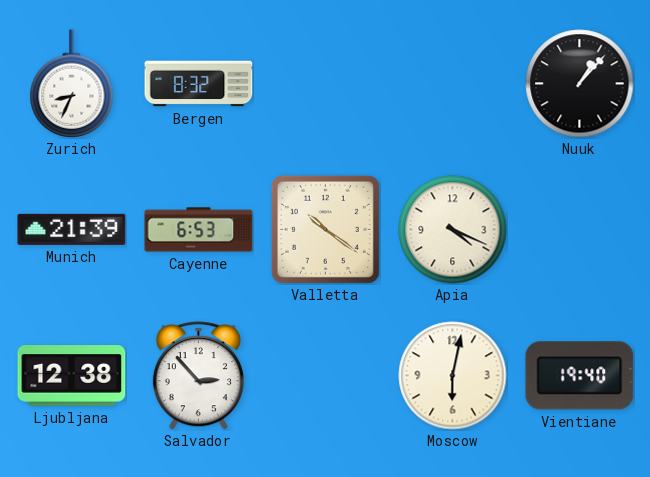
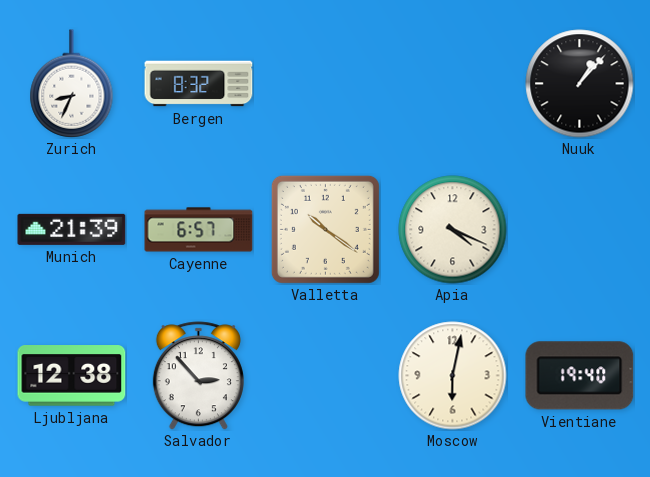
Cayenne: 6:53 -> 6:57
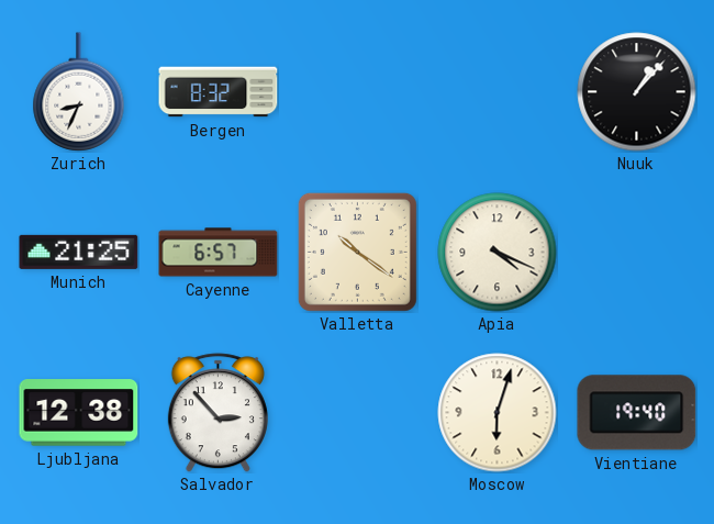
Munich: 21:39 -> 21:25
Moscow: 6:02 -> 6:03
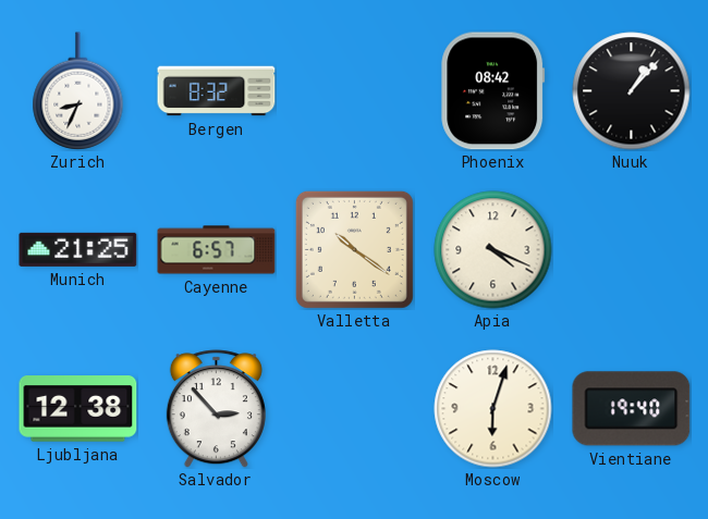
Phoenix: none -> 08:42
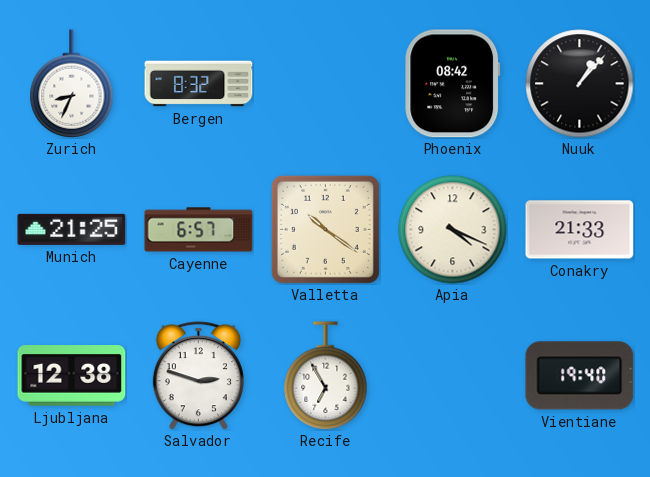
Conakry: none -> 21:33
Salvador: 2:53 -> 2:48
Recife: none -> 6:55
Moscow: 6:03 -> none
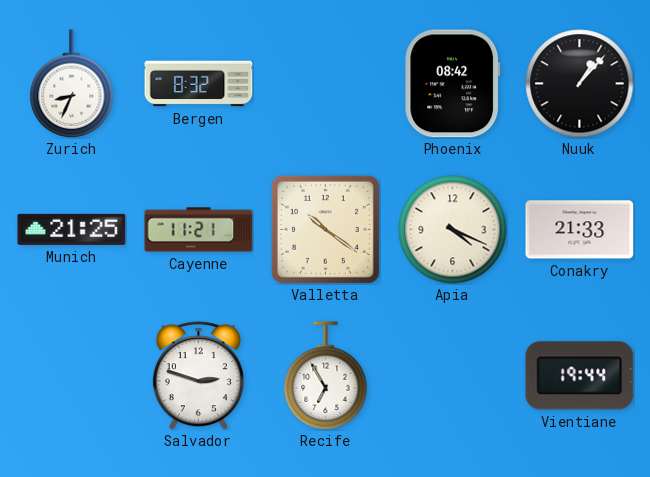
Cayenne: 6:57 -> 11:21
Ljubljana: 12:38 -> none
Vientiane: 19:40 -> 19:44
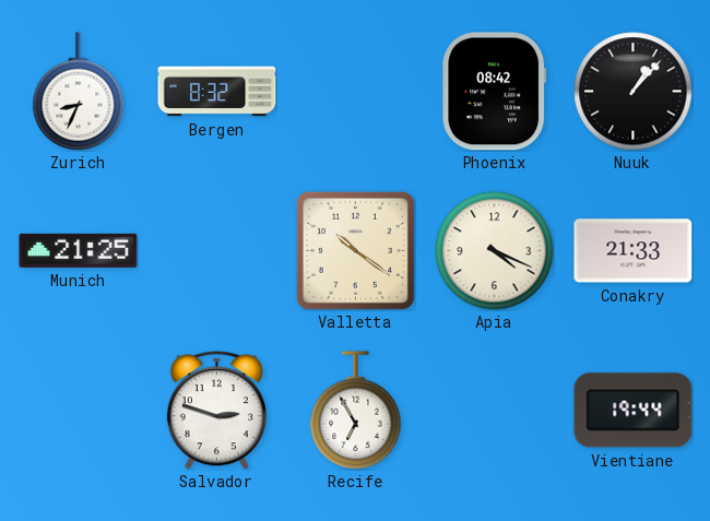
Cayenne: 11:21 -> none
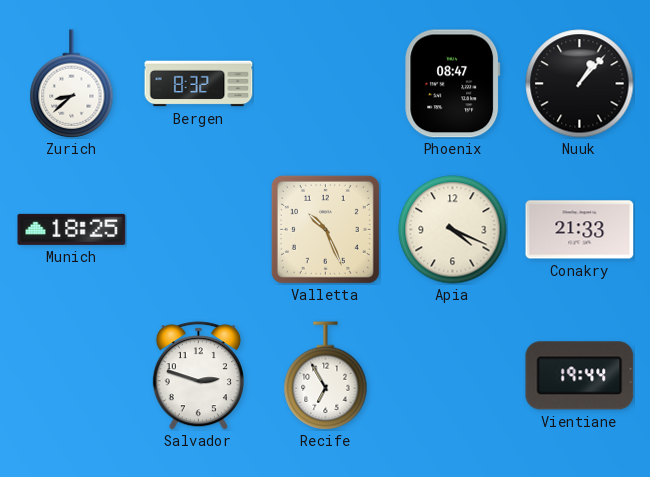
Zurich: 8:34 -> 8:38
Phoenix: 08:42 -> 08:47
Munich: 21:25 -> 18:25
Valletta: 10:21 -> 10:26
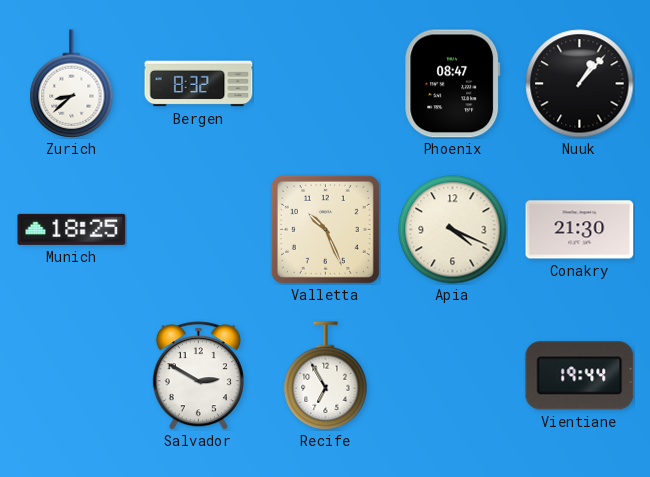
Conakry: 21:33 -> 21:30
Salvador: 2:48 -> 2:50
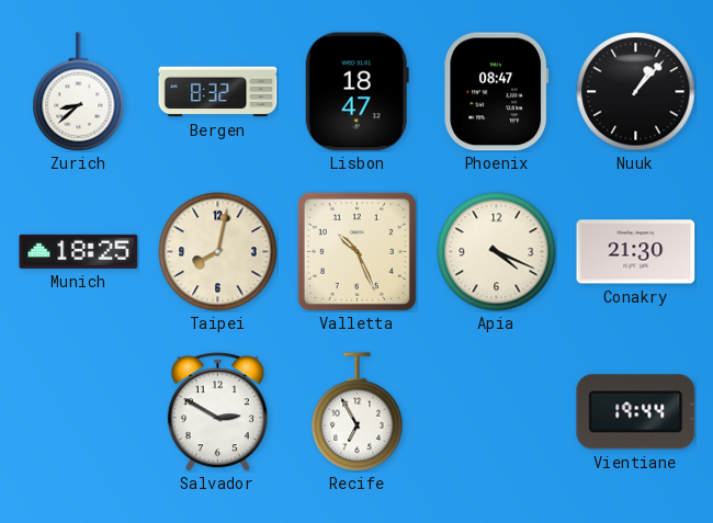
Lisbon: none -> 18:47
Taipei: none -> 8:02
